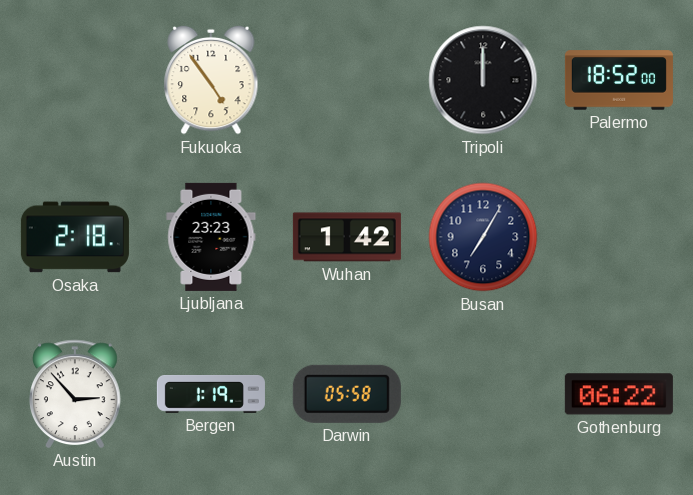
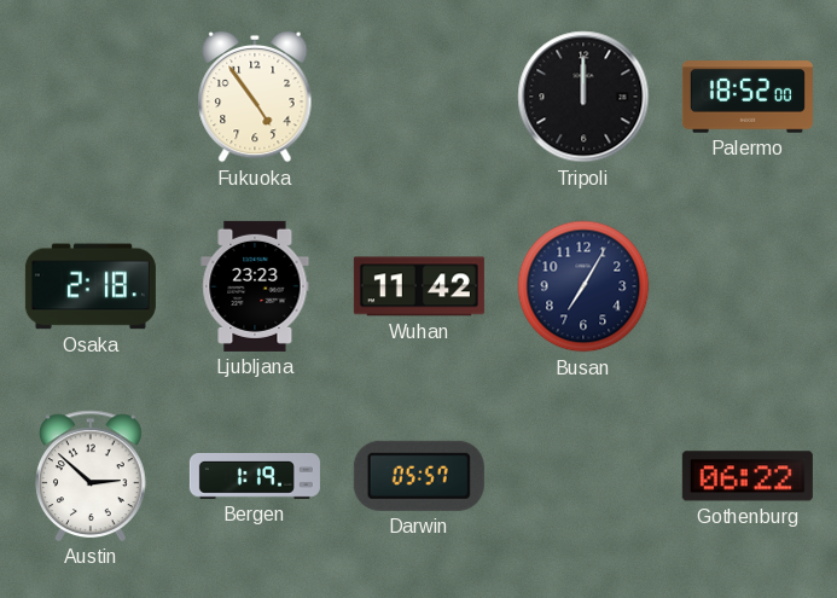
Wuhan: 1:42 -> 11:42
Austin: 2:53 -> 2:52
Darwin: 05:58 -> 05:57
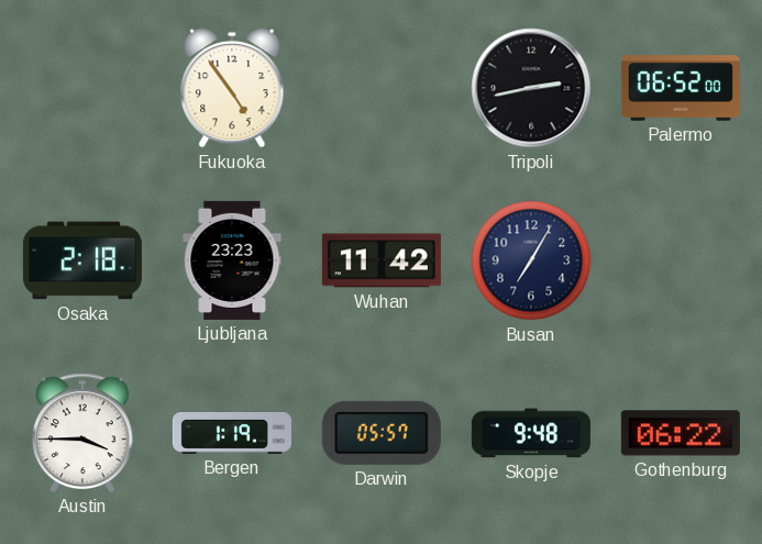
Tripoli: 12:00 -> 2:43
Palermo: 18:52 -> 06:52
Austin: 2:52 -> 3:45
Skopje: none -> 9:48
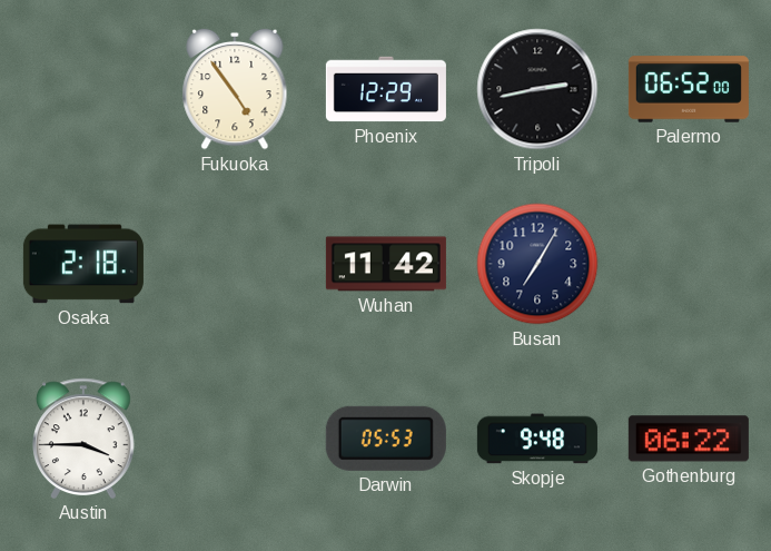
Phoenix: none -> 12:29
Ljubljana: 23:23 -> none
Bergen: 1:19 -> none
Darwin: 05:57 -> 05:53
